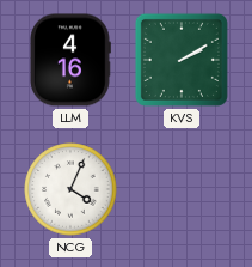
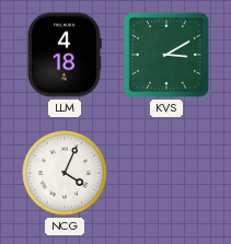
LLM: 4:16 -> 4:18
KVS: 2:10 -> 3:10
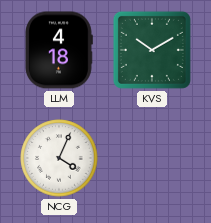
KVS: 3:10 -> 10:10
